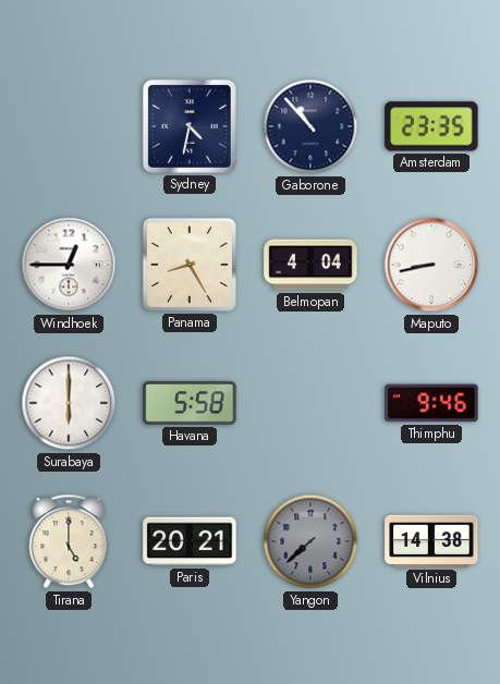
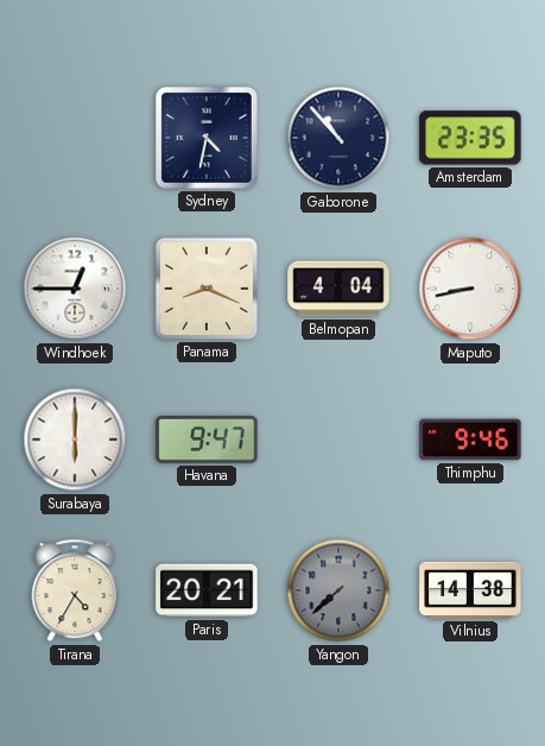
Panama: 8:25 -> 8:19
Havana: 5:58 -> 9:47
Tirana: 5:00 -> 4:35
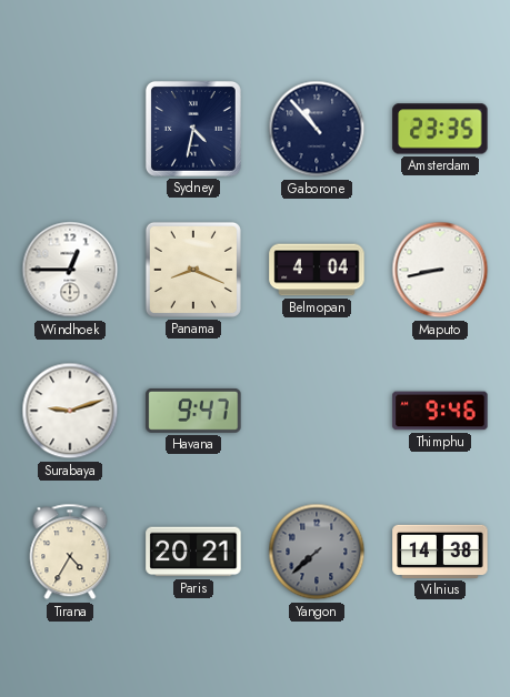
Surabaya: 6:00 -> 9:12
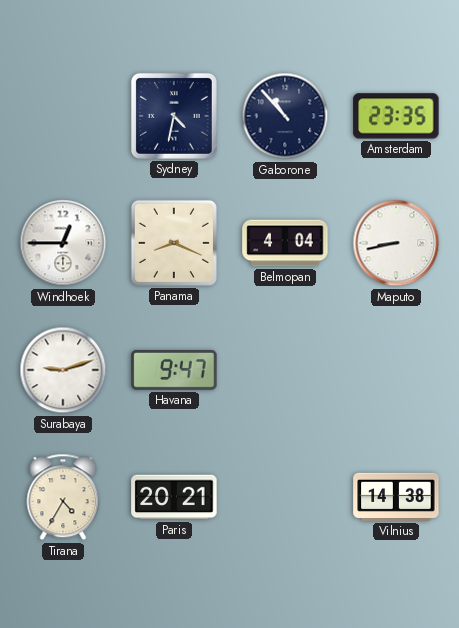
Thimphu: 9:46 -> none
Yangon: 7:38 -> none
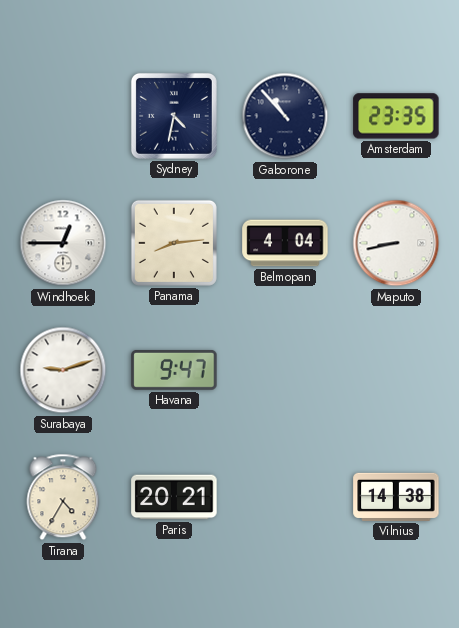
Panama: 8:19 -> 8:14
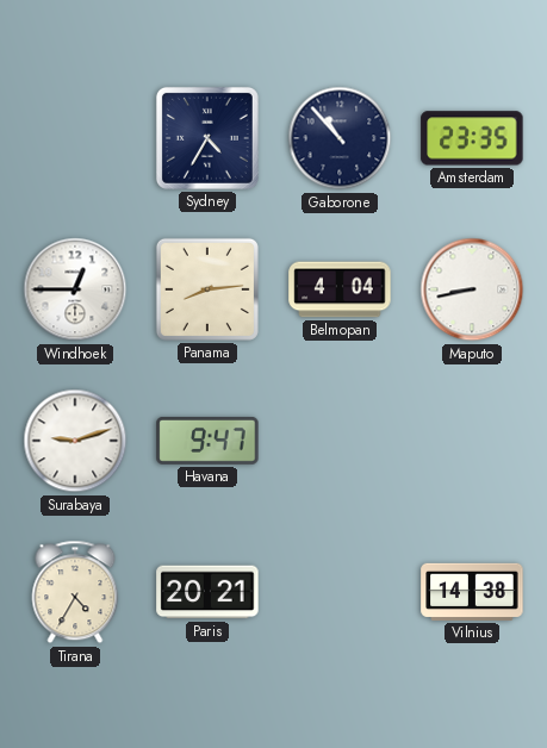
Sydney: 4:32 -> 4:35
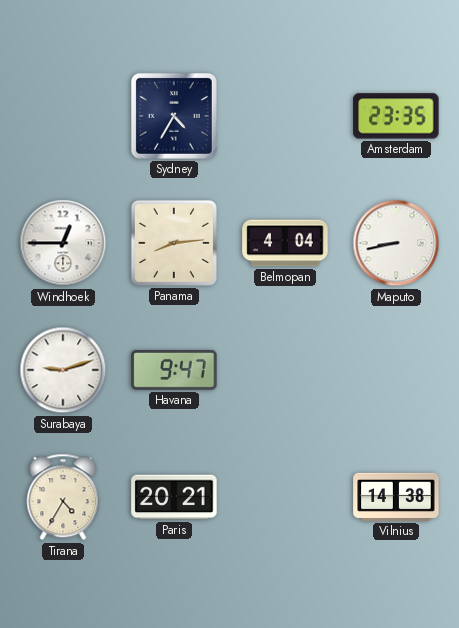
Gaborone: 10:53 -> none
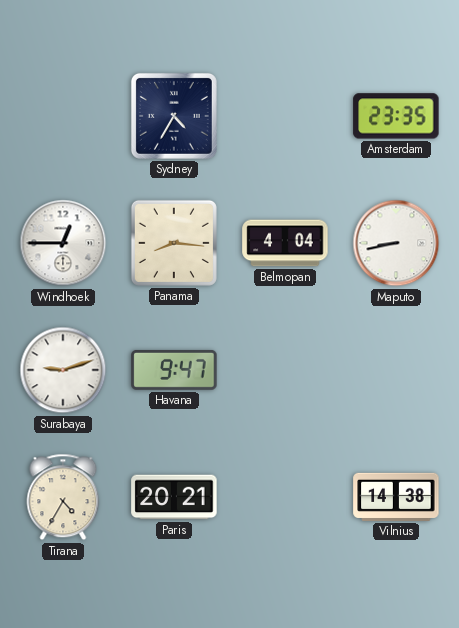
Panama: 8:14 -> 8:16
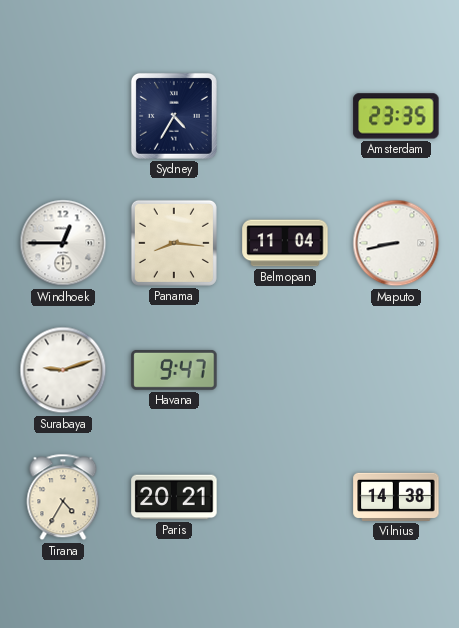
Belmopan: 4:04 -> 11:04
